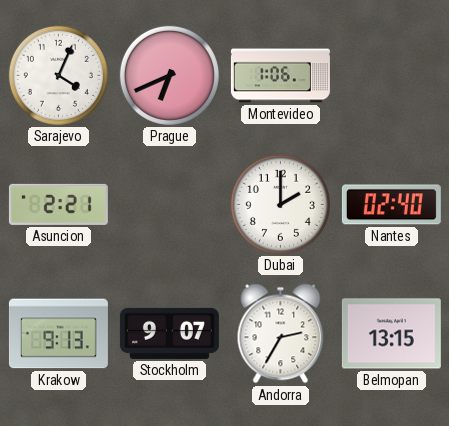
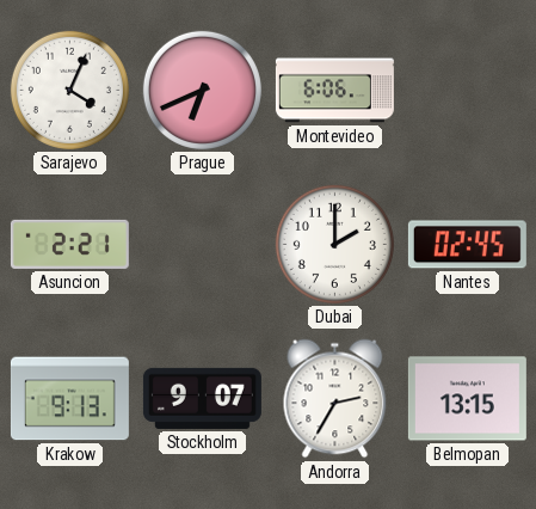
Montevideo: 1:06 -> 6:06
Nantes: 02:40 -> 02:45
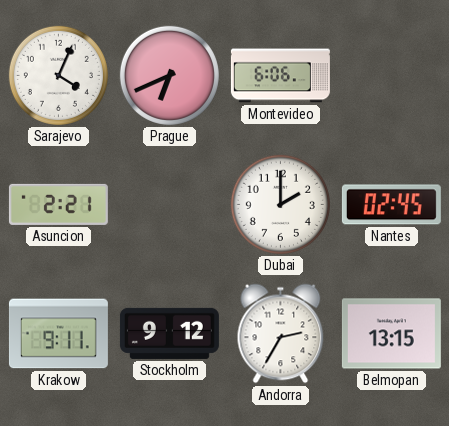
Krakow: 9:13 -> 9:11
Stockholm: 9:07 -> 9:12
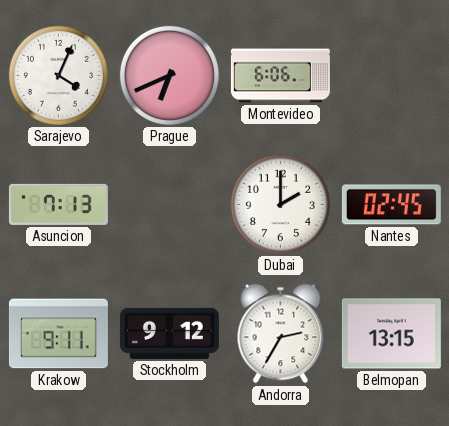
Asuncion: 2:21 -> 7:13
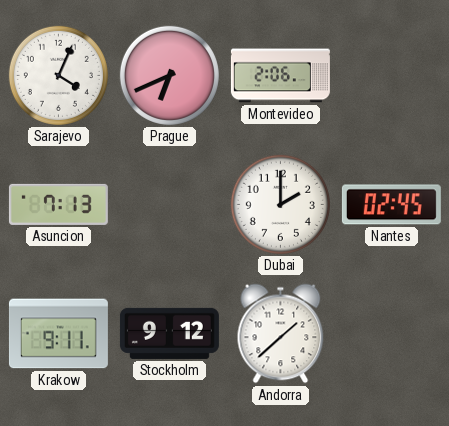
Montevideo: 6:06 -> 2:06
Andorra: 2:35 -> 1:38
Belmopan: 13:15 -> none
